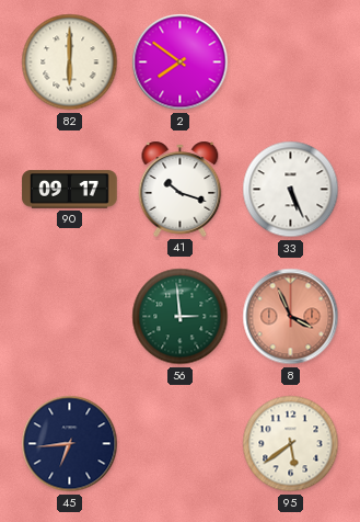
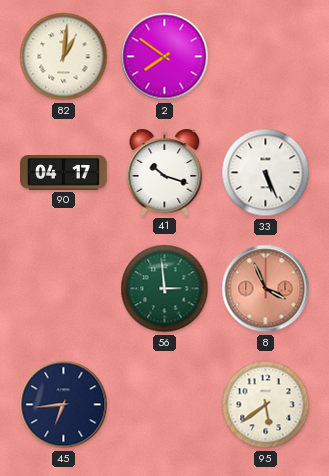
82: 6:00 -> 1:01
90: 09:17 -> 04:17
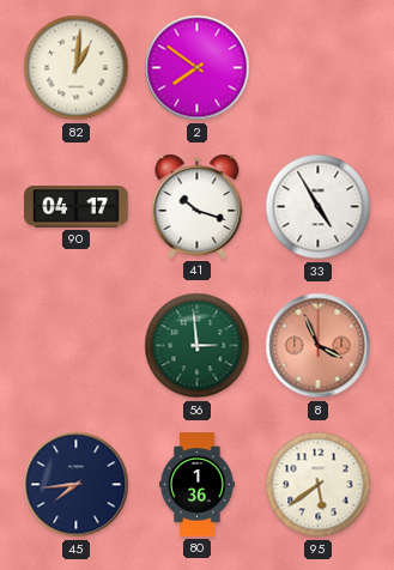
33: 5:26 -> 4:55
45: 6:44 -> 7:44
80: none -> 1:36
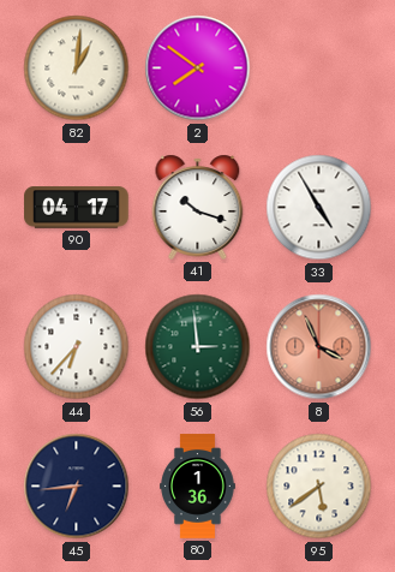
44: none -> 6:37
45: 7:44 -> 6:44
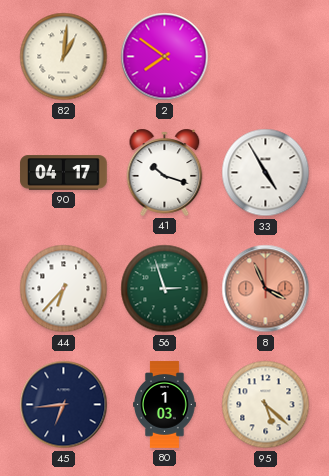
56: 2:59 -> 2:57
80: 1:36 -> 1:03
95: 5:39 -> 5:22
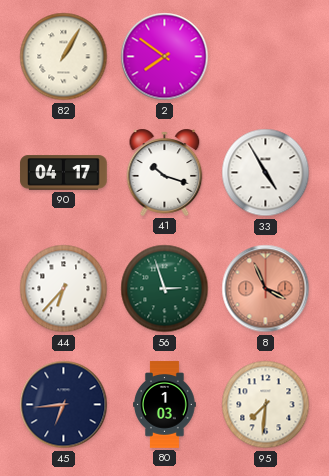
82: 1:01 -> 1:05
95: 5:22 -> 7:31
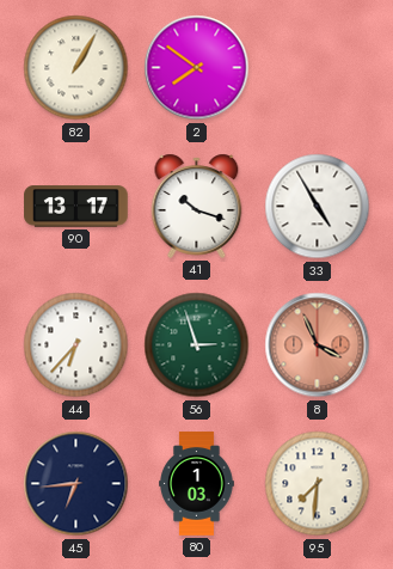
90: 04:17 -> 13:17
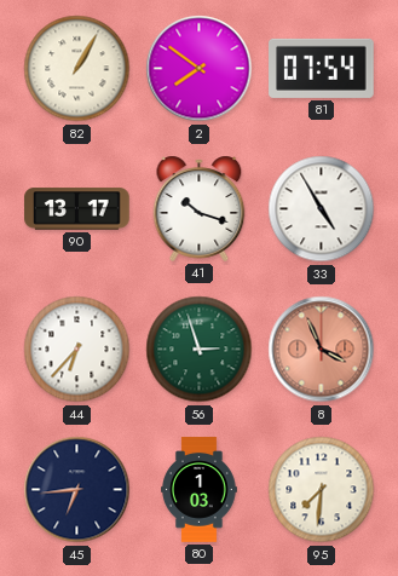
81: none -> 07:54
